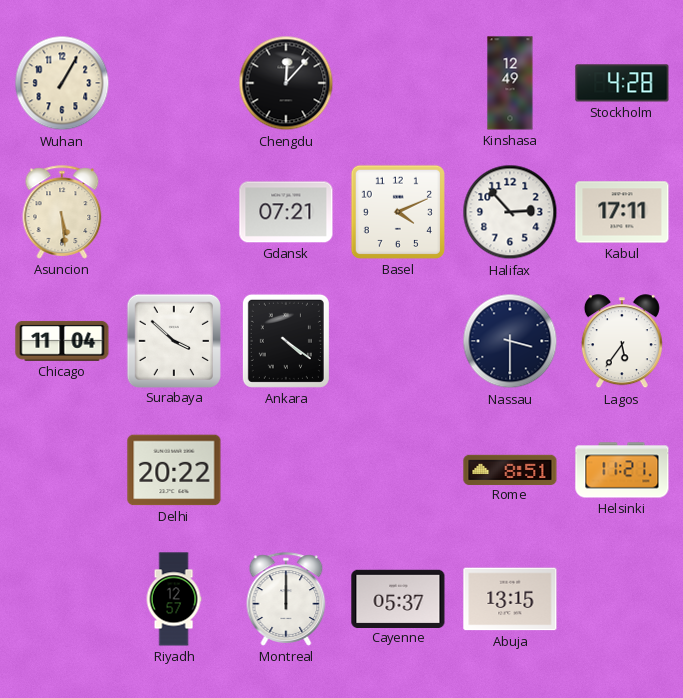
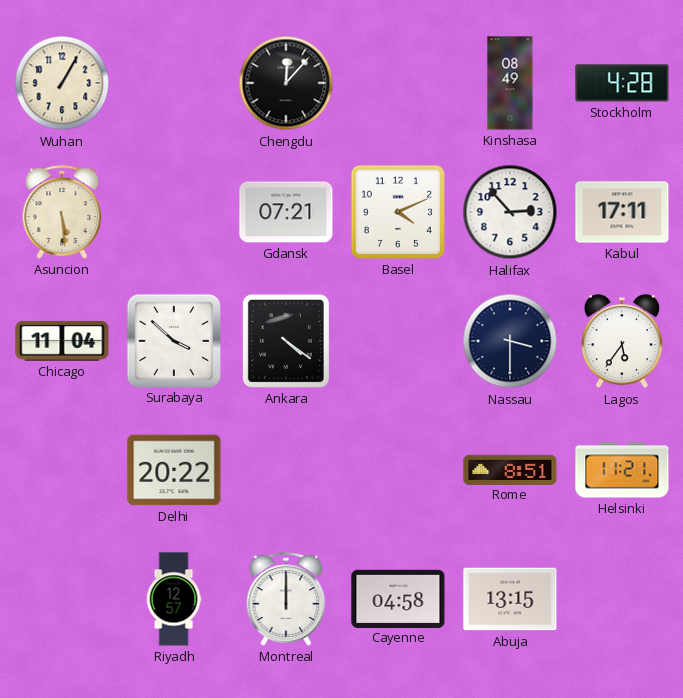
Kinshasa: 12:49 -> 08:49
Cayenne: 05:37 -> 04:58
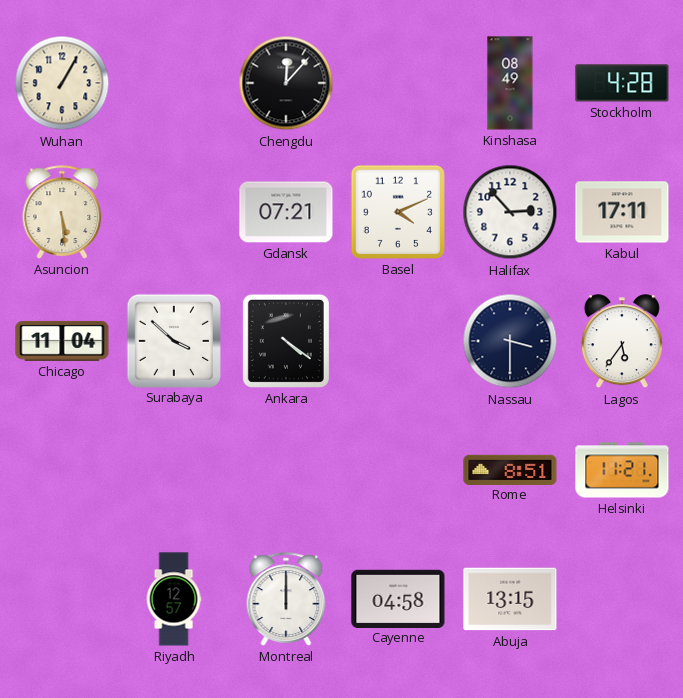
Delhi: 20:22 -> none
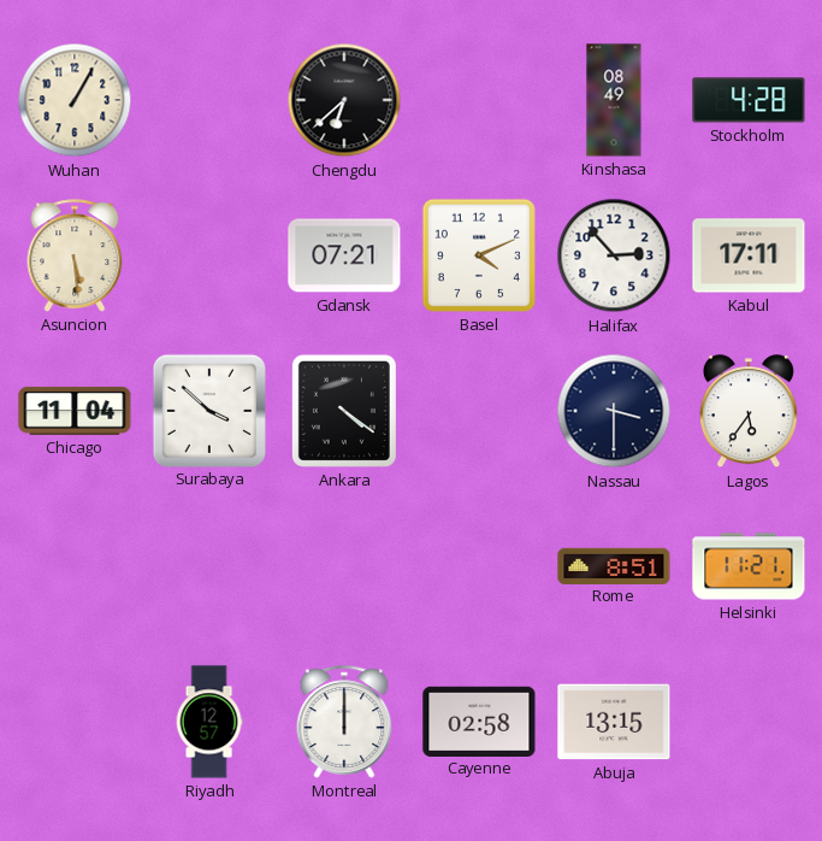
Chengdu: 12:07 -> 6:38
Cayenne: 04:58 -> 02:58
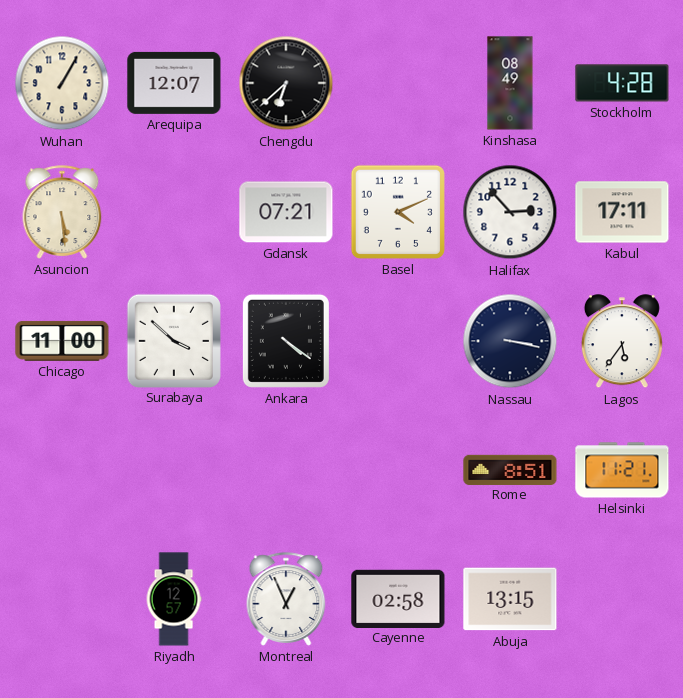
Arequipa: none -> 12:07
Chicago: 11:04 -> 11:00
Nassau: 3:30 -> 3:17
Montreal: 12:00 -> 12:56
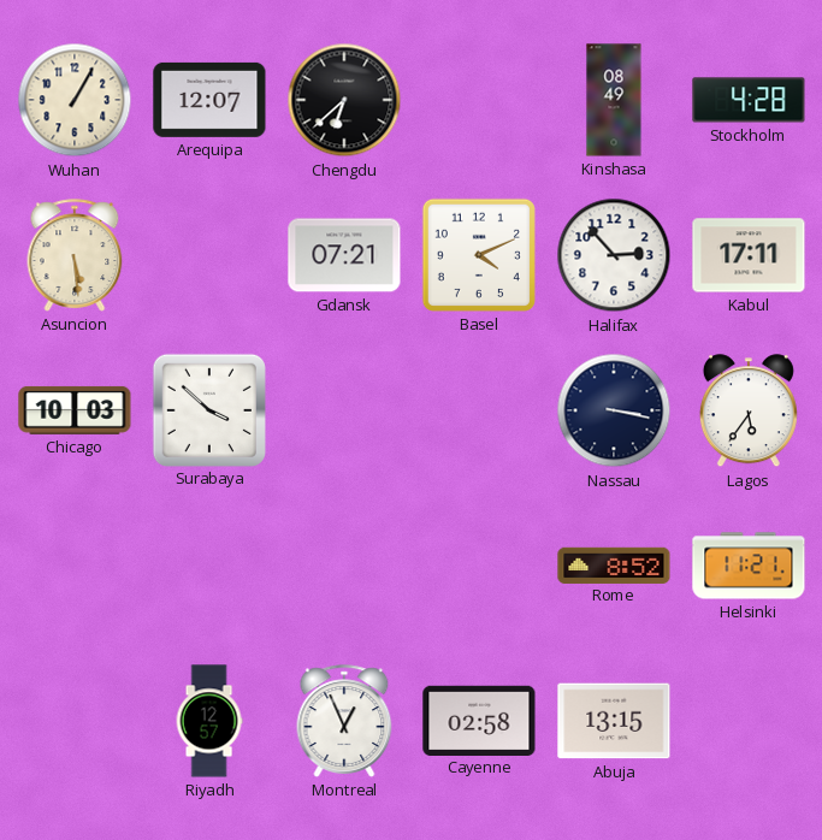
Chicago: 11:00 -> 10:03
Ankara: 4:21 -> none
Rome: 8:51 -> 8:52
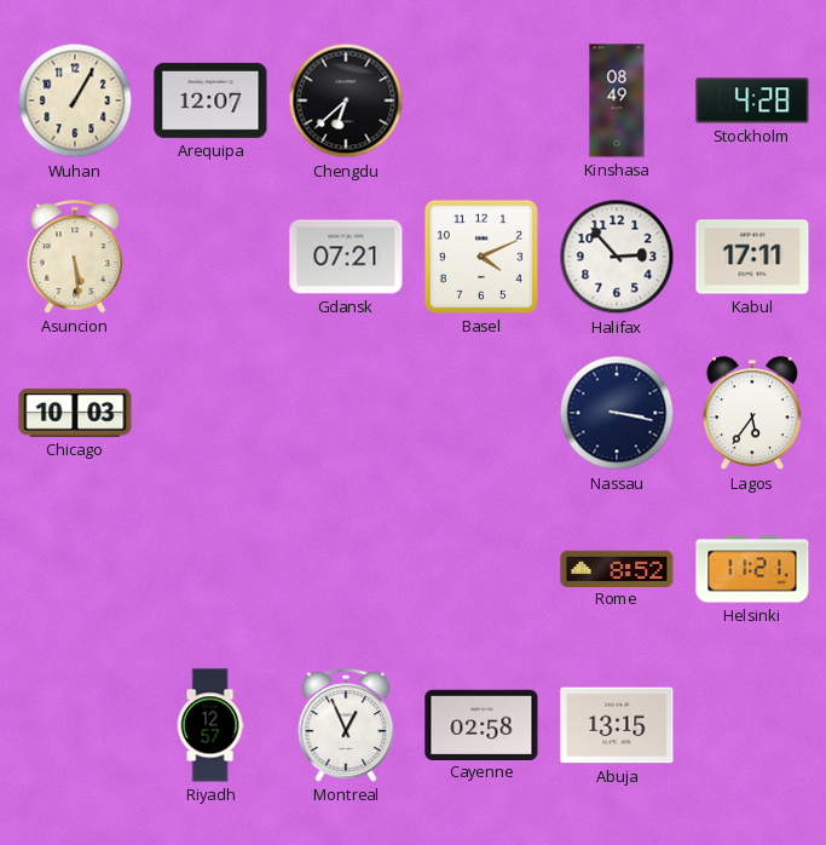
Surabaya: 3:52 -> none
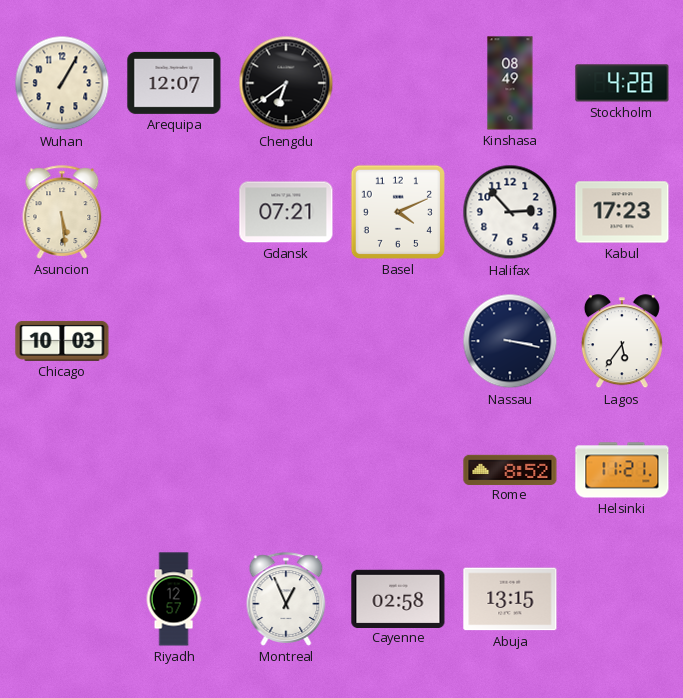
Chengdu: 6:38 -> 6:39
Kabul: 17:11 -> 17:23
